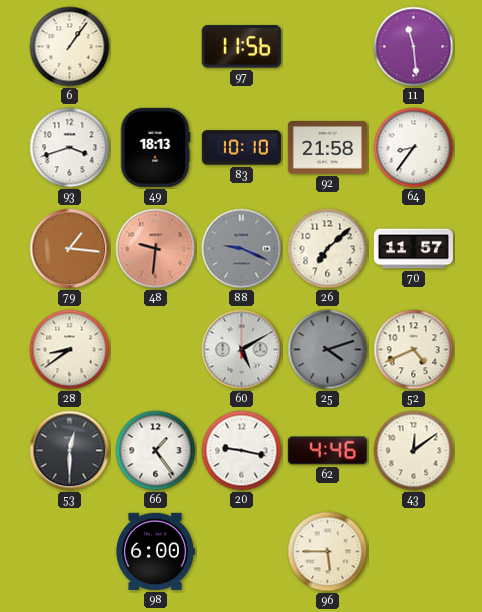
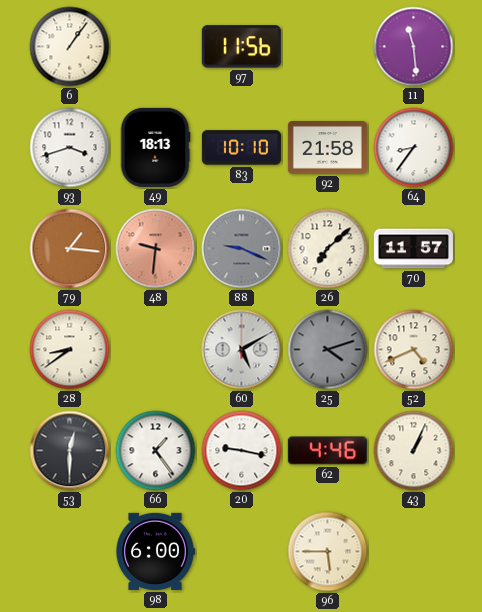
43: 12:09 -> 1:04
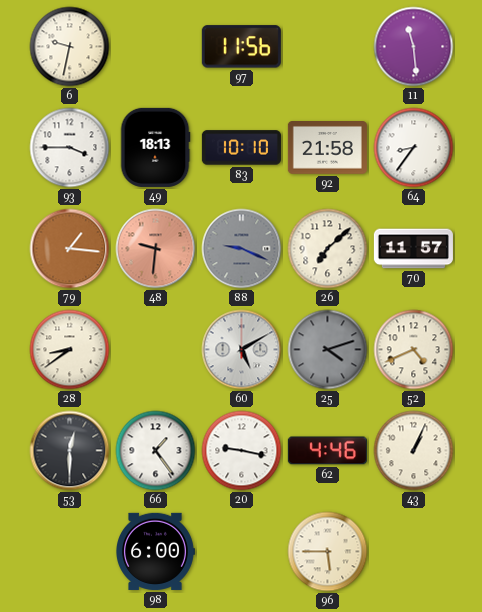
6: 1:06 -> 9:32
93: 3:42 -> 3:45
